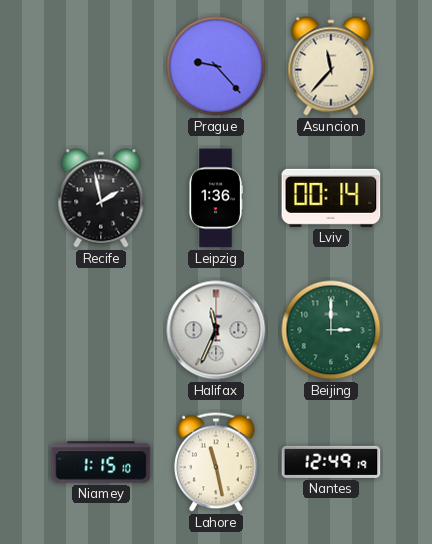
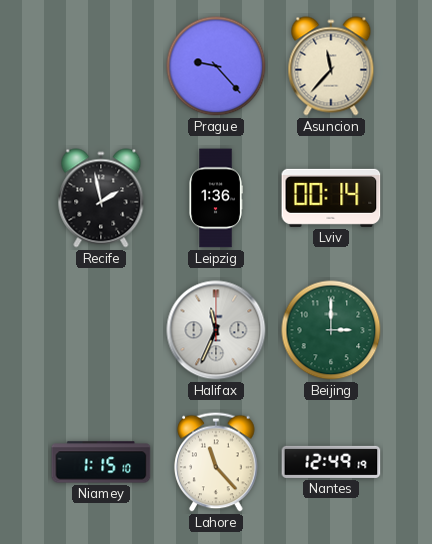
Lahore: 11:28 -> 11:23
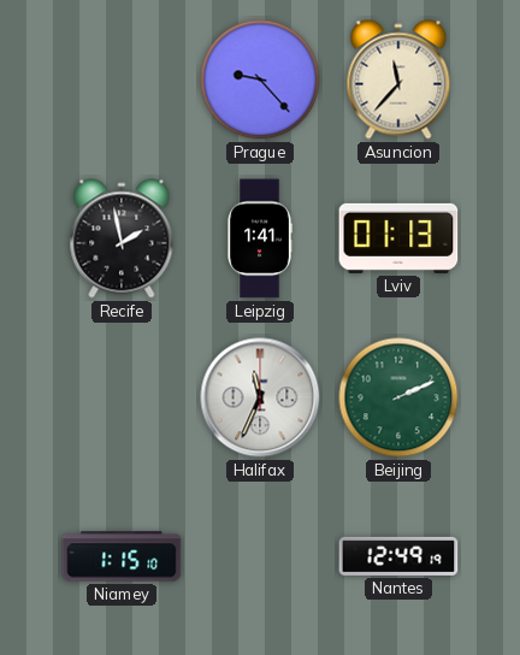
Leipzig: 1:36 -> 1:41
Lviv: 00:14 -> 01:13
Beijing: 3:00 -> 2:11
Lahore: 11:23 -> none
